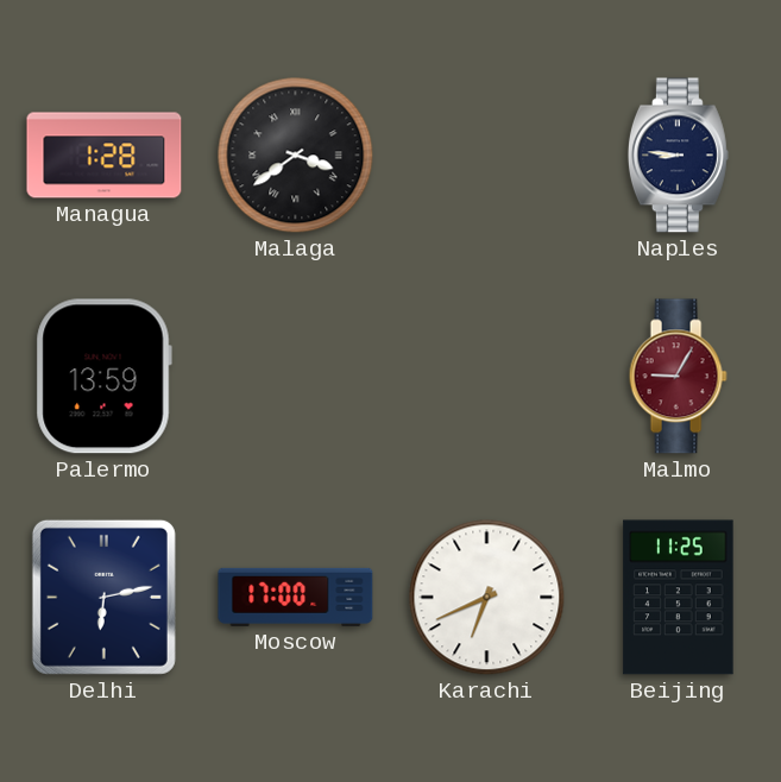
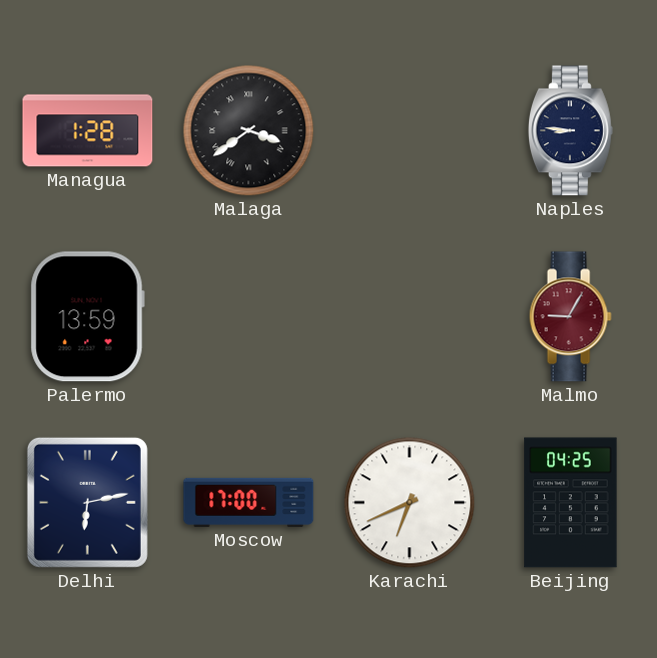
Beijing: 11:25 -> 04:25
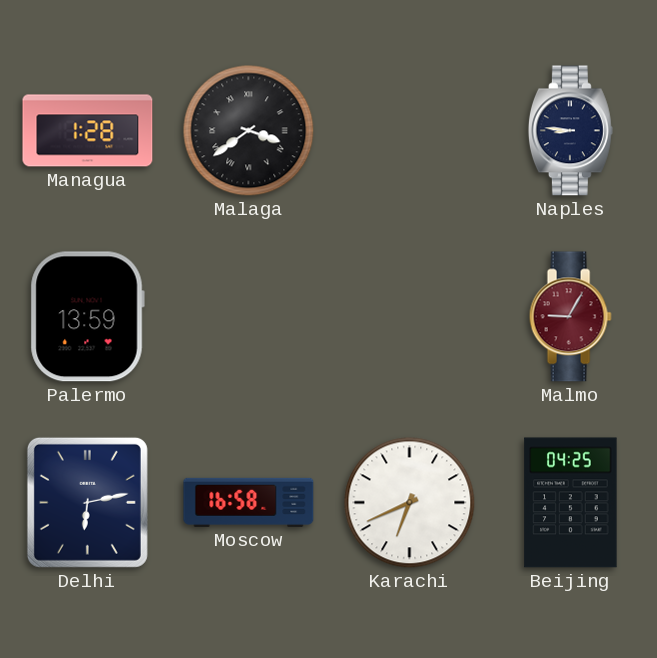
Moscow: 17:00 -> 16:58
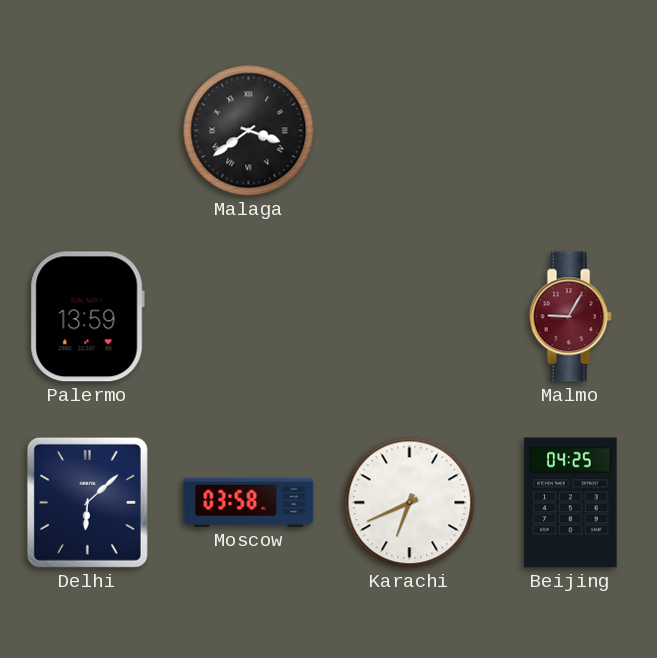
Managua: 1:28 -> none
Naples: 8:46 -> none
Delhi: 6:13 -> 6:08
Moscow: 16:58 -> 03:58
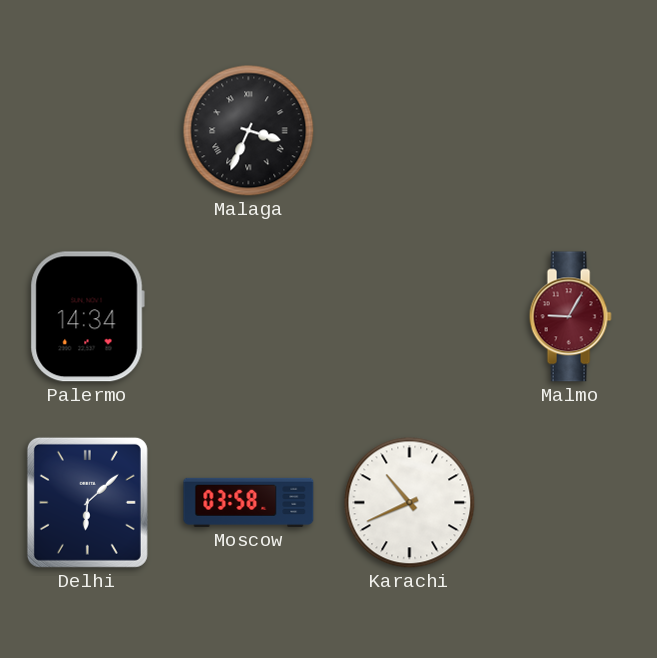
Malaga: 3:39 -> 3:34
Palermo: 13:59 -> 14:34
Karachi: 6:41 -> 10:41
Beijing: 04:25 -> none
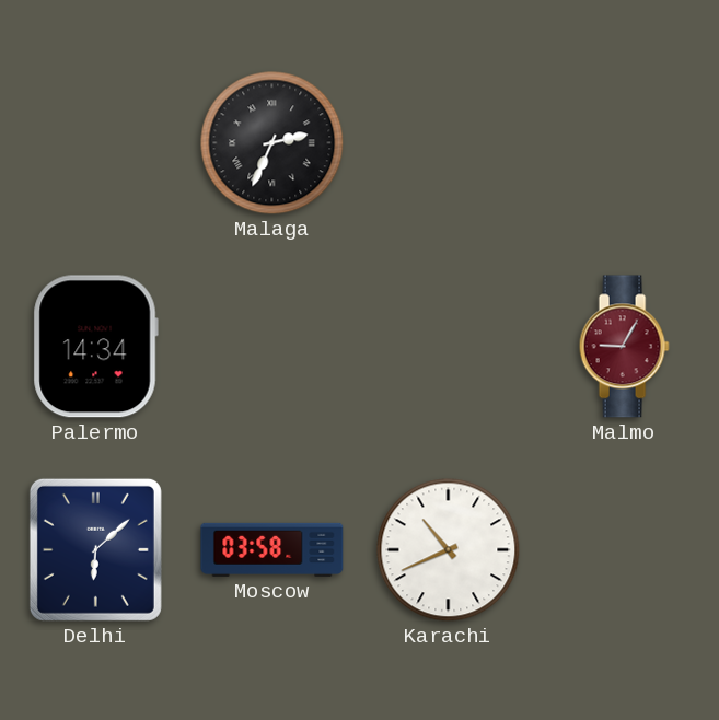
Malaga: 3:34 -> 2:34
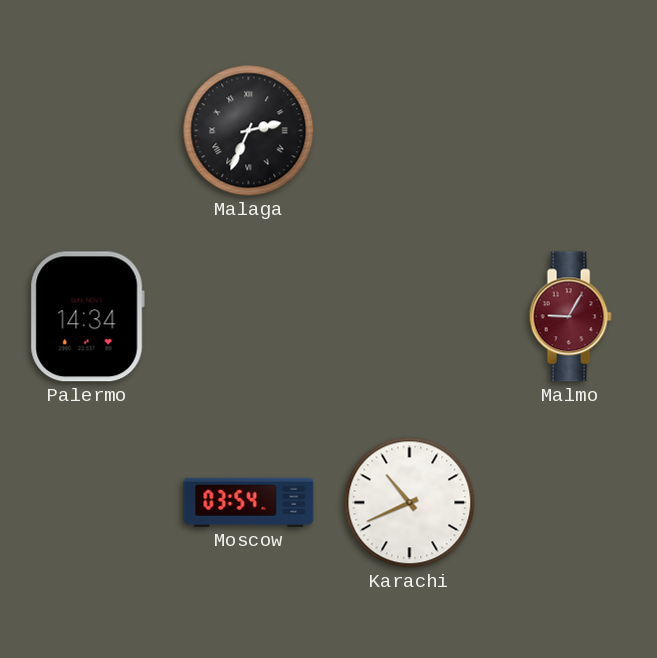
Delhi: 6:08 -> none
Moscow: 03:58 -> 03:54
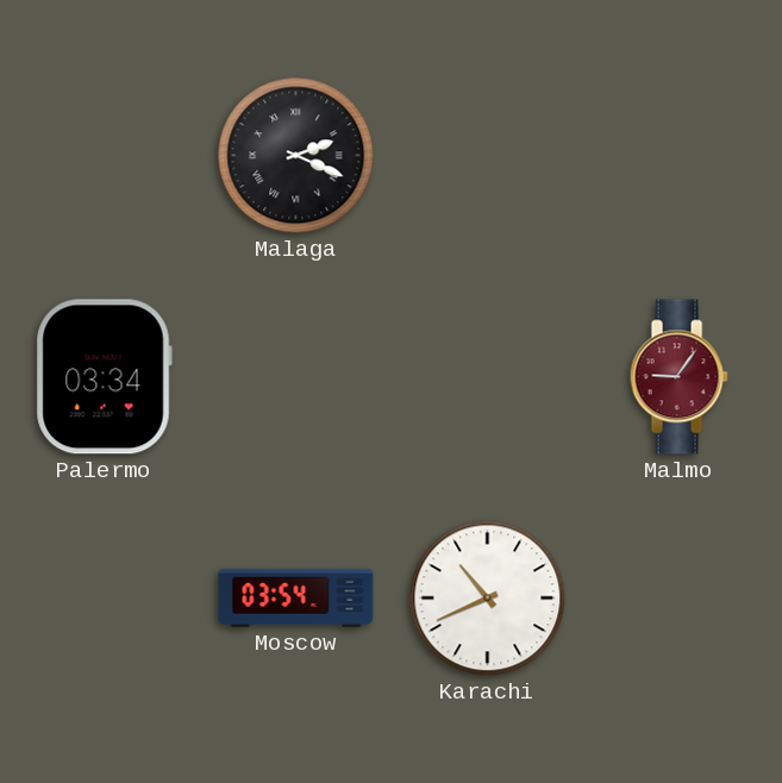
Malaga: 2:34 -> 2:19
Palermo: 14:34 -> 03:34
Malmo: 9:05 -> 9:06
